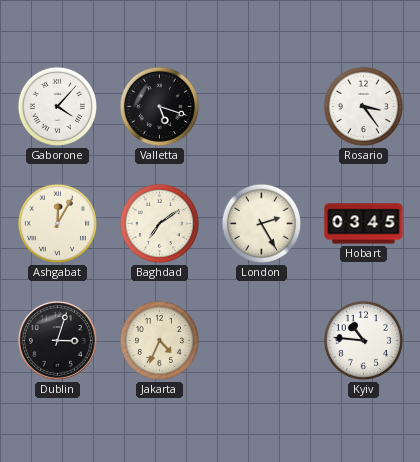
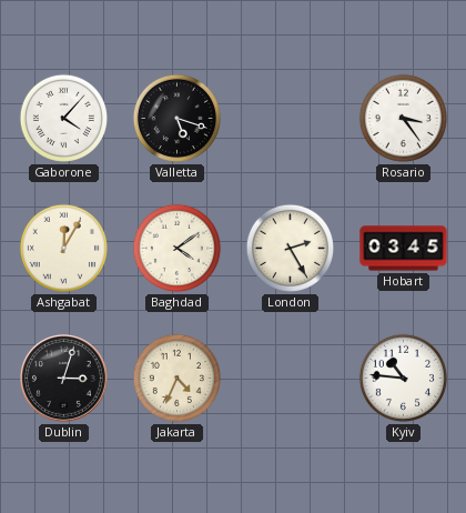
Baghdad: 7:09 -> 4:09
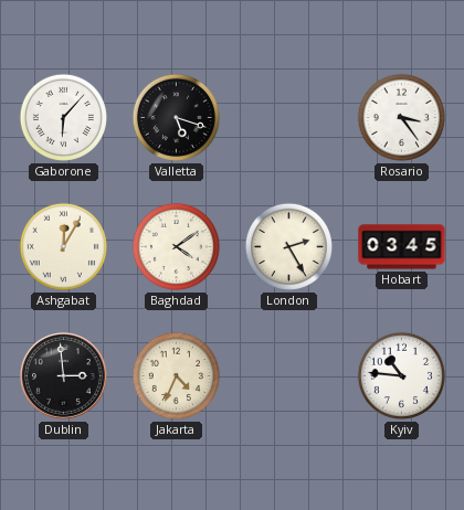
Gaborone: 4:07 -> 6:07
Dublin: 3:03 -> 2:59
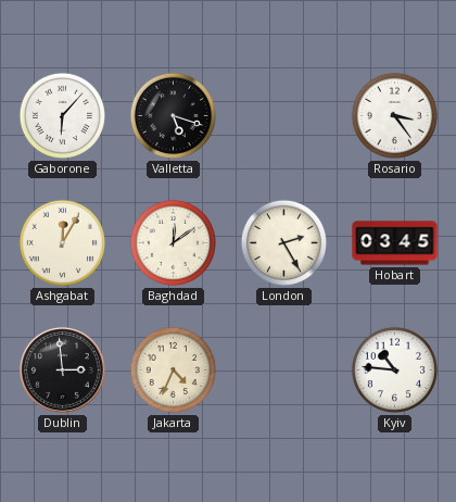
Baghdad: 4:09 -> 12:09
